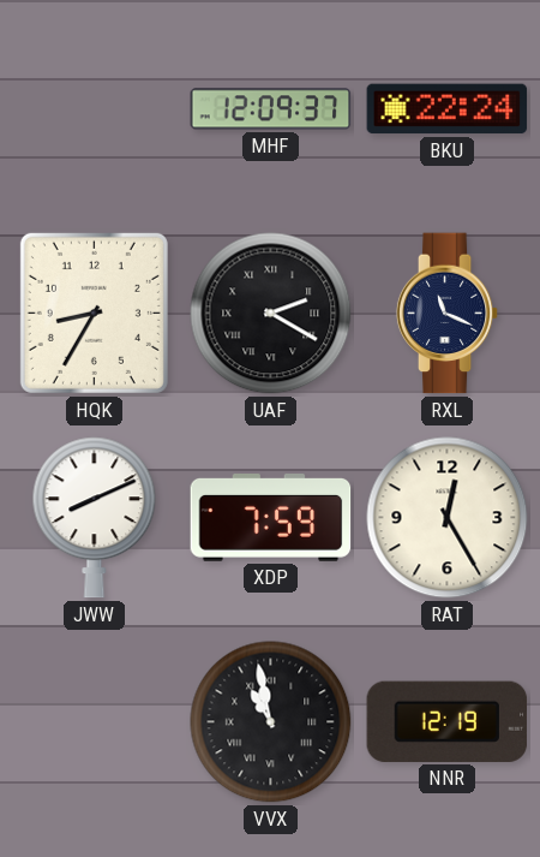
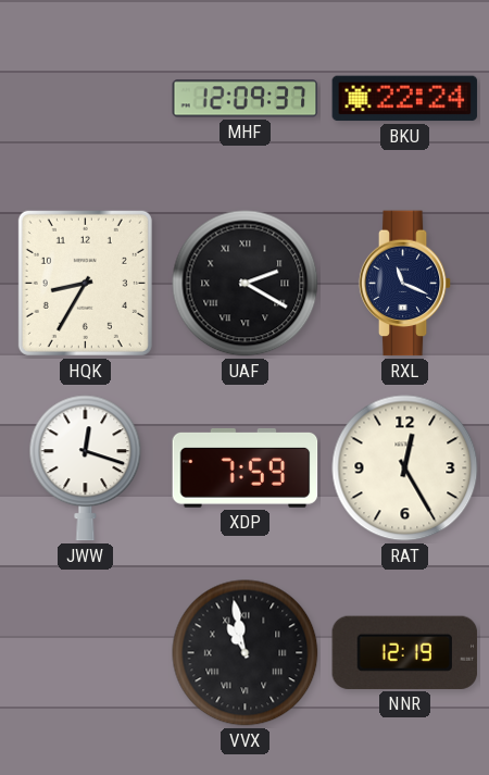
JWW: 8:11 -> 12:18
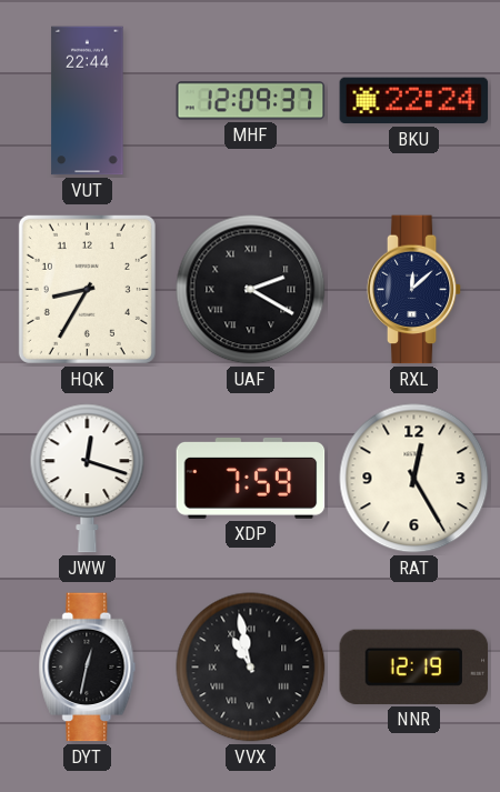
VUT: none -> 22:44
RXL: 11:19 -> 12:08
DYT: none -> 12:32
